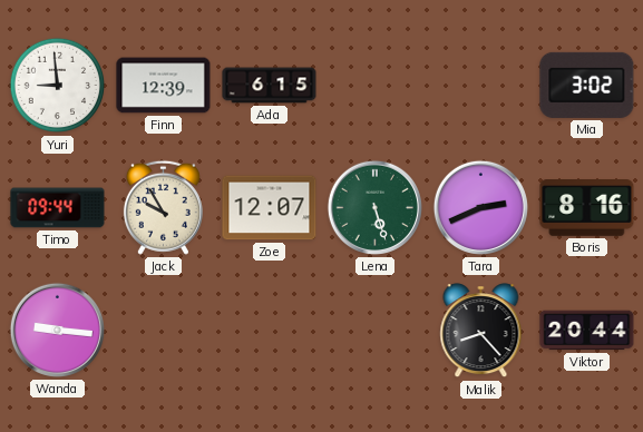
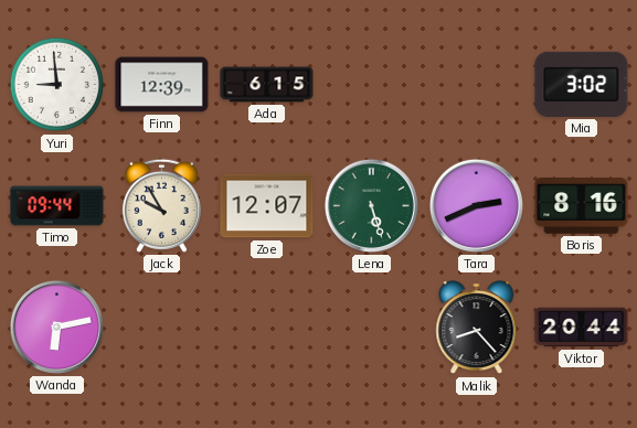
Wanda: 9:16 -> 6:13
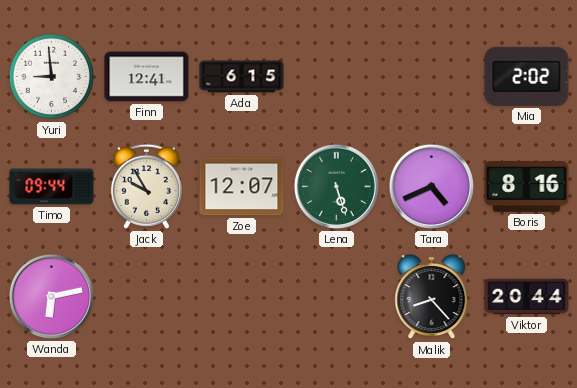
Finn: 12:39 -> 12:41
Mia: 3:02 -> 2:02
Tara: 2:41 -> 4:41
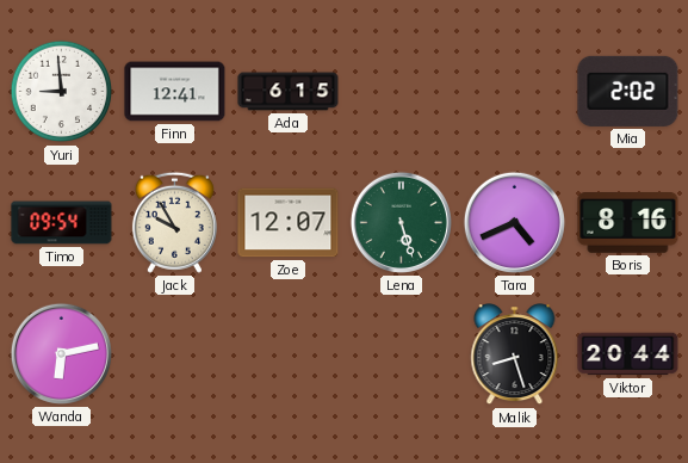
Timo: 09:44 -> 09:54
Malik: 8:23 -> 8:27
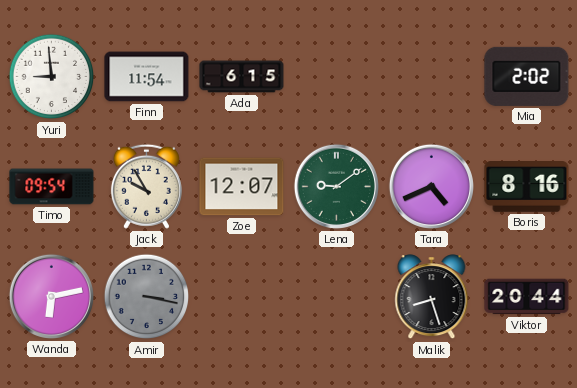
Finn: 12:41 -> 11:54
Lena: 5:27 -> 9:09
Amir: none -> 3:17
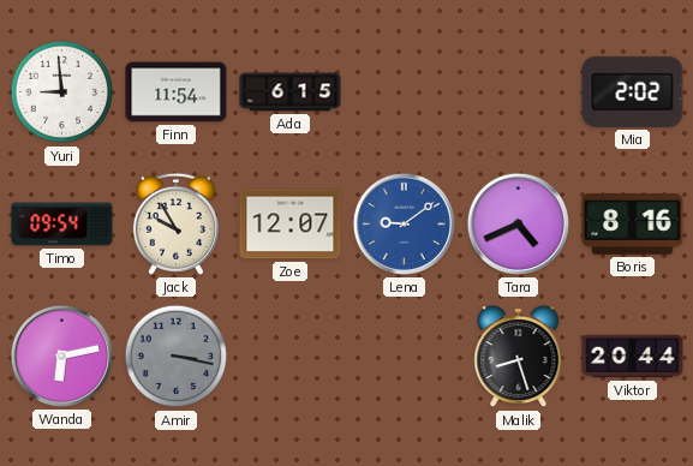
Lena dial: green -> blue
